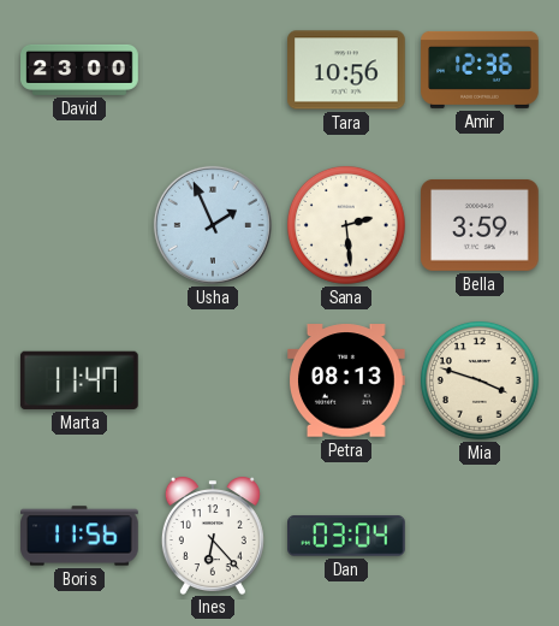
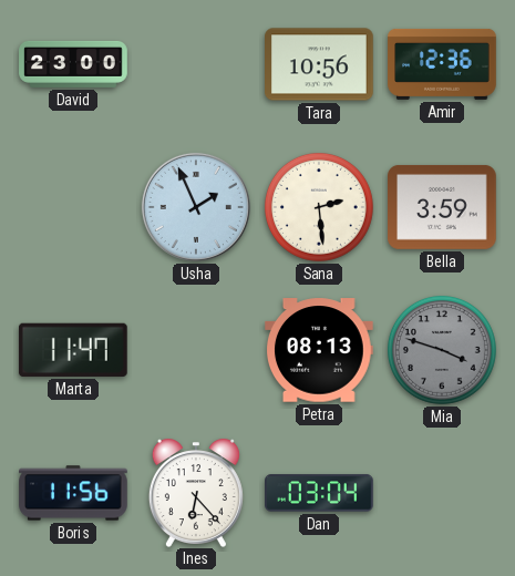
Mia dial: cream -> grey
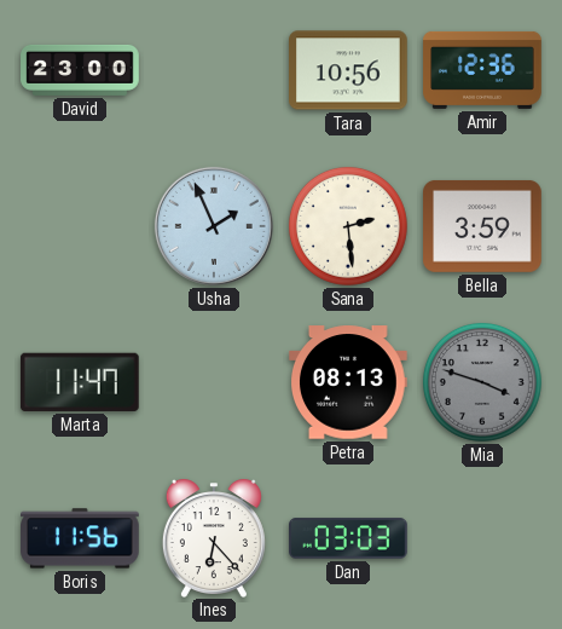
Dan: 03:04 -> 03:03
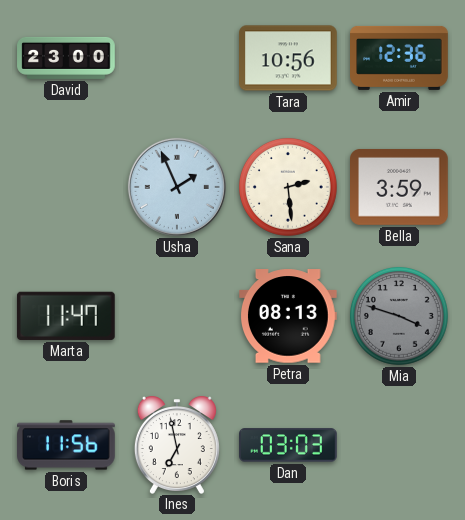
Ines: 6:23 -> 6:58
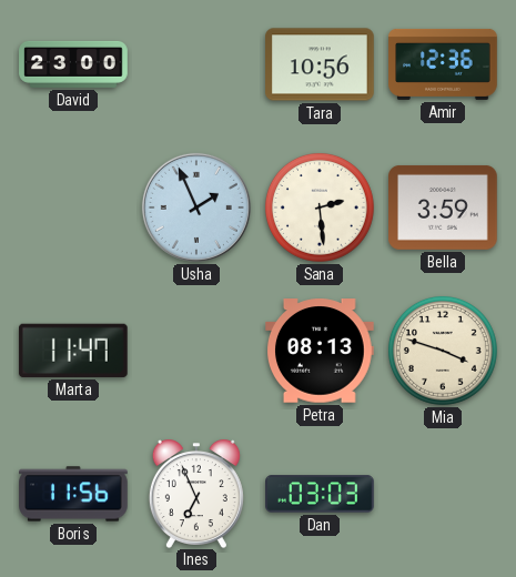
Mia dial: grey -> cream
Ines: 6:58 -> 6:56
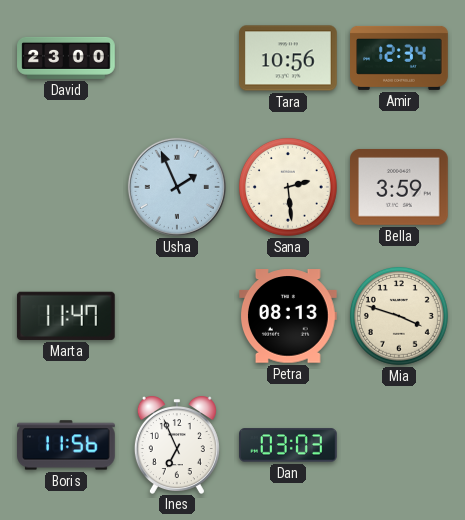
Amir: 12:36 -> 12:34
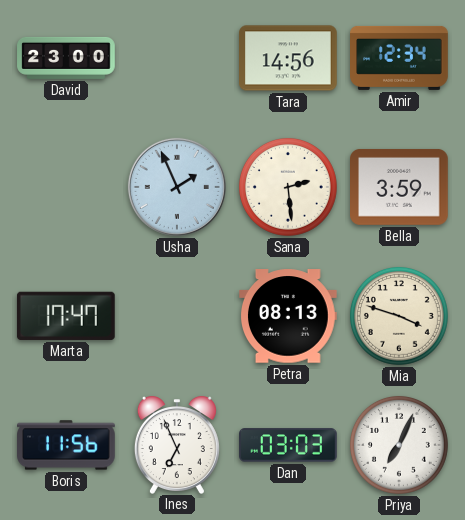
Tara: 10:56 -> 14:56
Marta: 11:47 -> 17:47
Priya: none -> 7:04
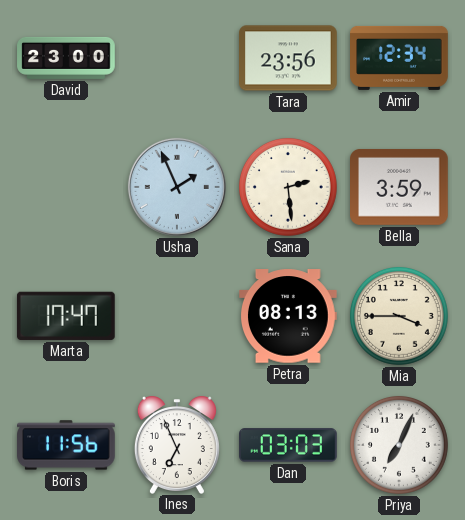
Tara: 14:56 -> 23:56
Mia: 3:48 -> 3:45
